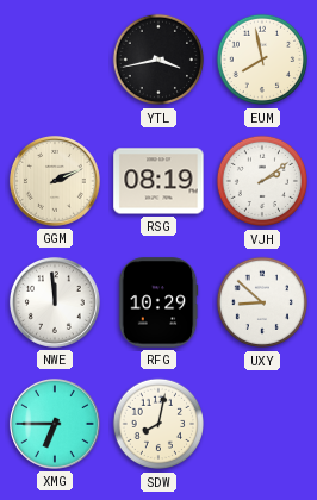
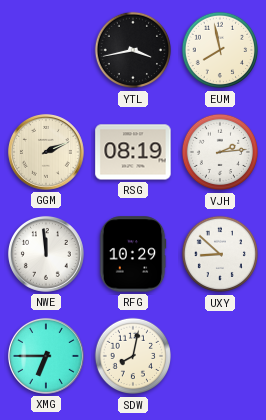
VJH: 2:09 -> 2:14
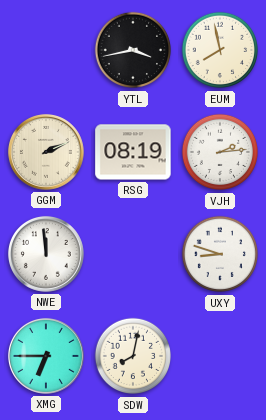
RFG: 10:29 -> none
UXY: 8:52 -> 8:48
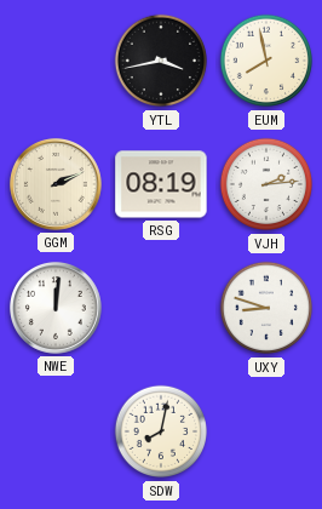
NWE: 11:59 -> 12:01
XMG: 6:45 -> none
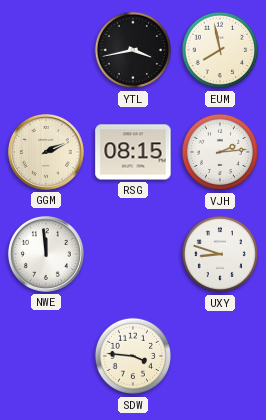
RSG: 08:19 -> 08:15
NWE: 12:01 -> 11:59
SDW: 8:02 -> 3:46
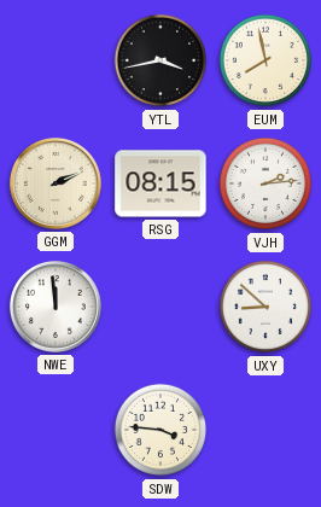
UXY: 8:48 -> 8:52
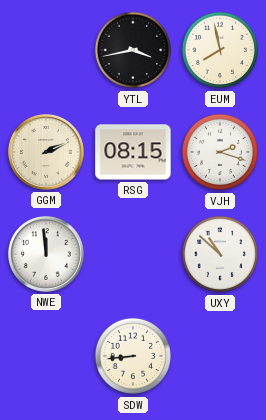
VJH: 2:14 -> 2:18
UXY: 8:52 -> 10:52
SDW: 3:46 -> 8:44
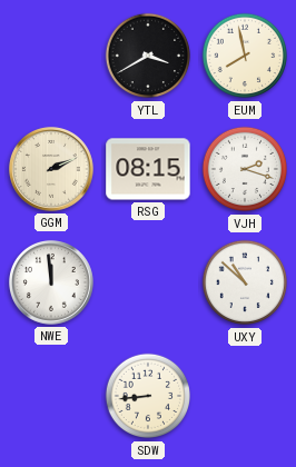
YTL: 3:43 -> 3:40
